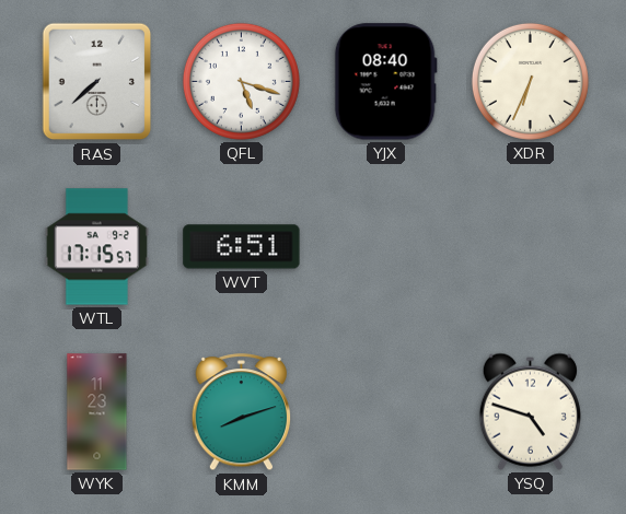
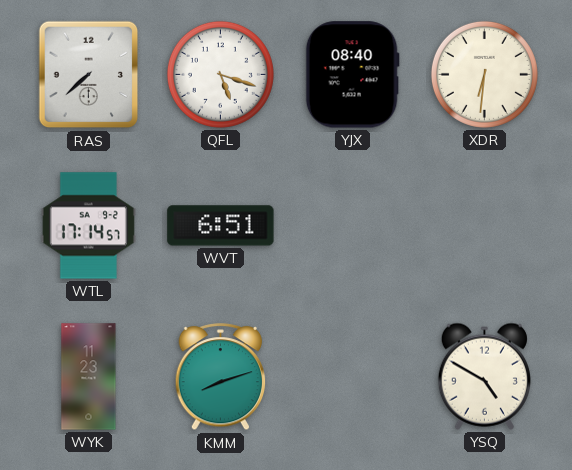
XDR: 6:34 -> 6:31
WTL: 17:15 -> 17:14
YSQ: 4:48 -> 4:50
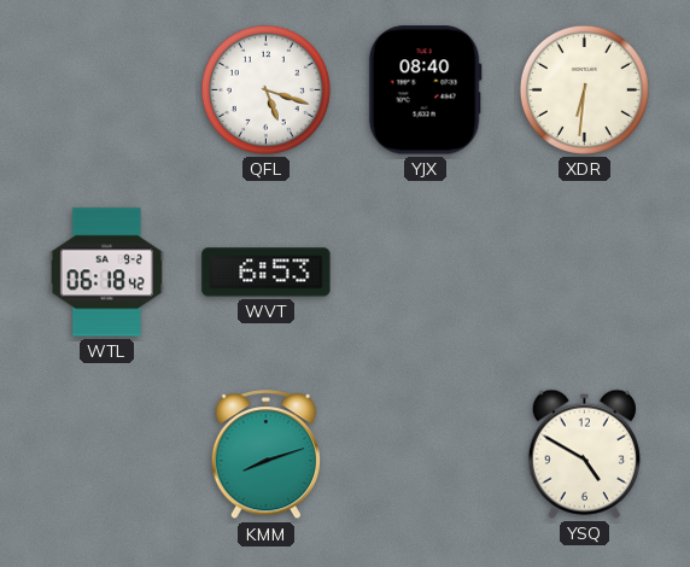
RAS: 7:38 -> none
WTL: 17:14 -> 06:18
WVT: 6:51 -> 6:53
WYK: 11:23 -> none
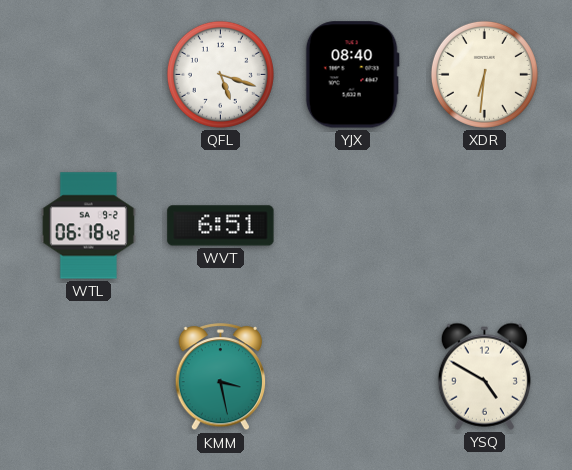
WVT: 6:53 -> 6:51
KMM: 8:12 -> 3:28
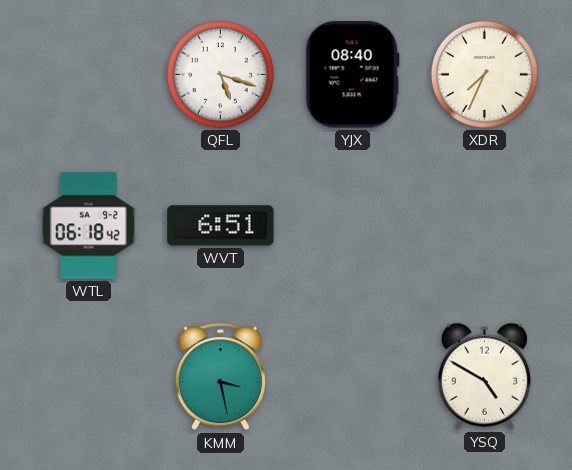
XDR: 6:31 -> 7:34
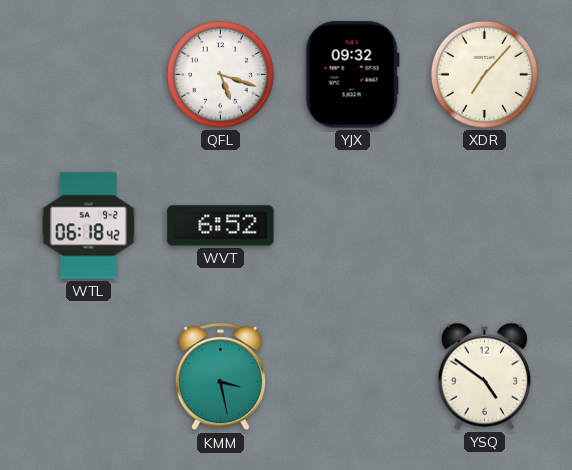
YJX: 08:40 -> 09:32
XDR: 7:34 -> 7:07
WVT: 6:51 -> 6:52
YSQ: 4:50 -> 4:51
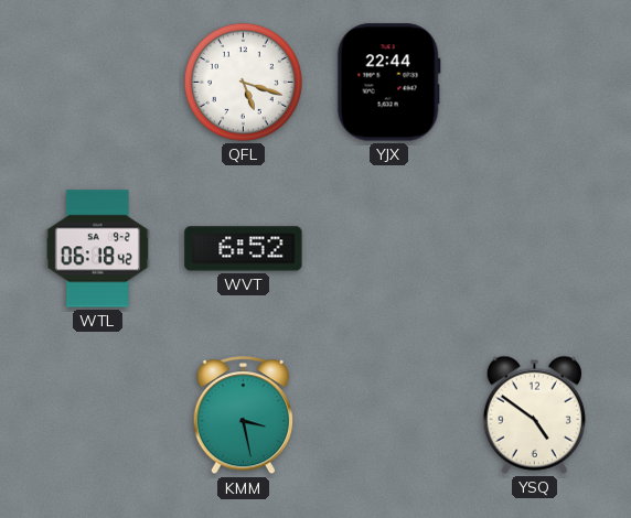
YJX: 09:32 -> 22:44
XDR: 7:07 -> none
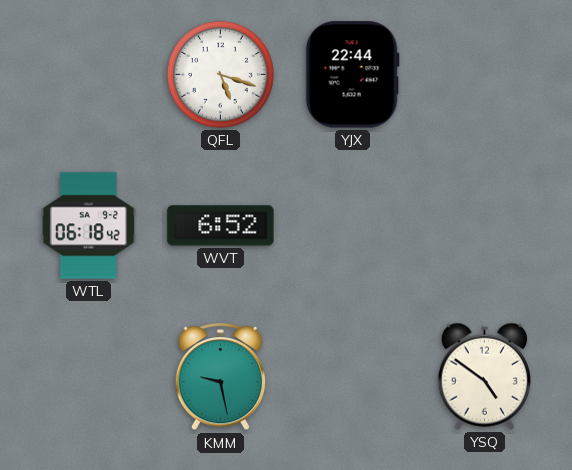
KMM: 3:28 -> 9:28
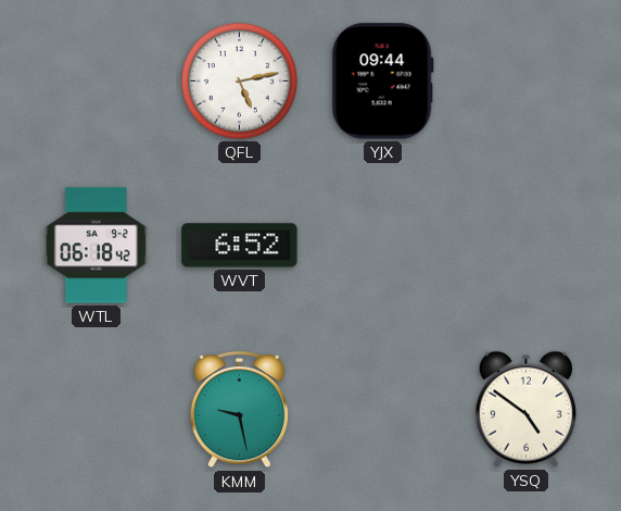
QFL: 5:18 -> 5:13
YJX: 22:44 -> 09:44
